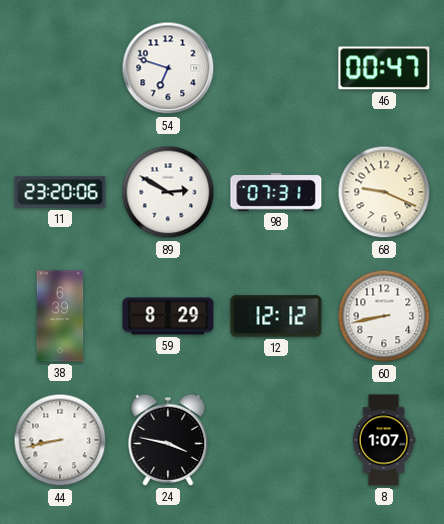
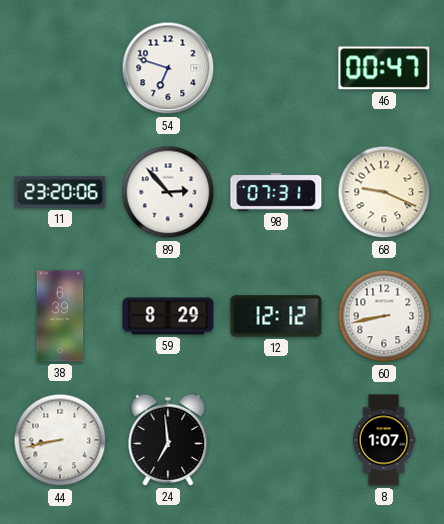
89: 2:50 -> 2:53
24: 3:47 -> 6:59
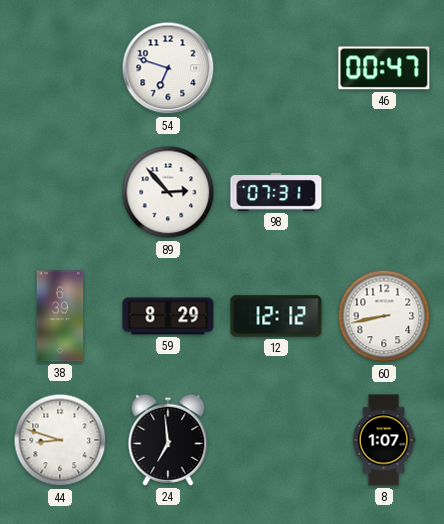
11: 23:20 -> none
68: 9:19 -> none
44: 8:43 -> 8:48
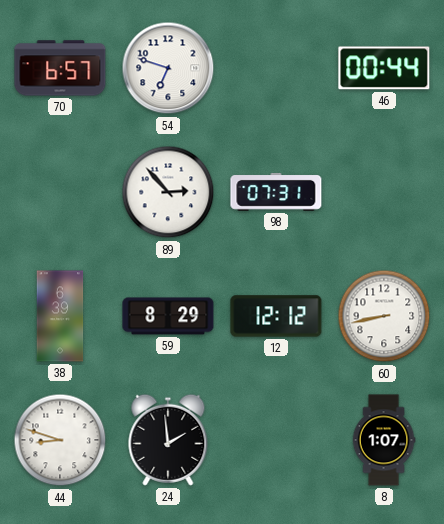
70: none -> 6:57
46: 00:47 -> 00:44
24: 6:59 -> 1:59
